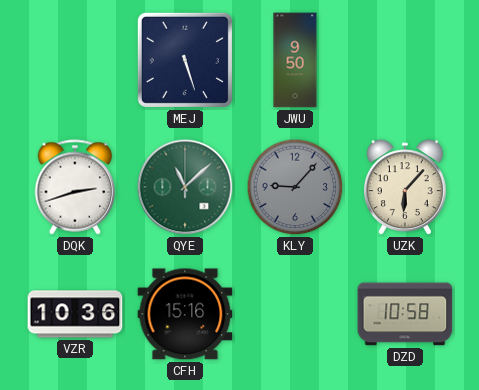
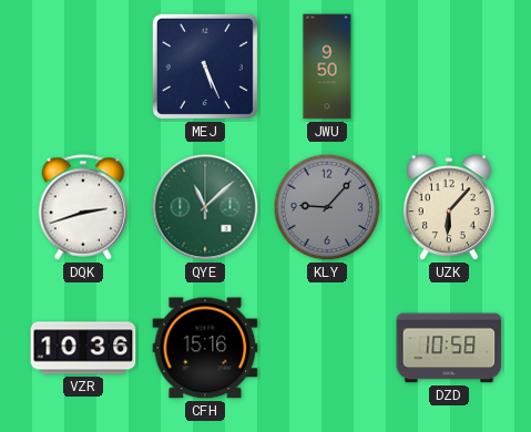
MEJ: 5:27 -> 5:26
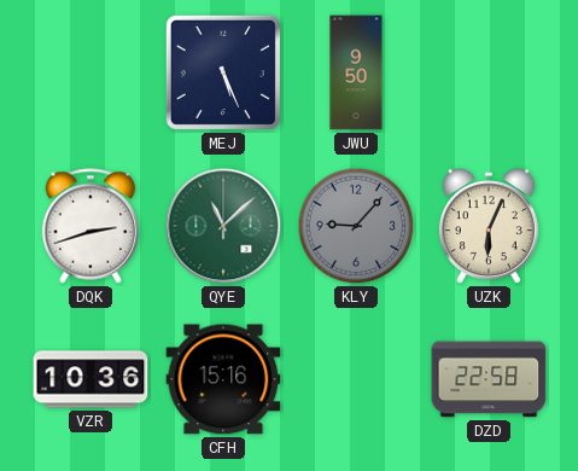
UZK: 6:07 -> 6:04
DZD: 10:58 -> 22:58
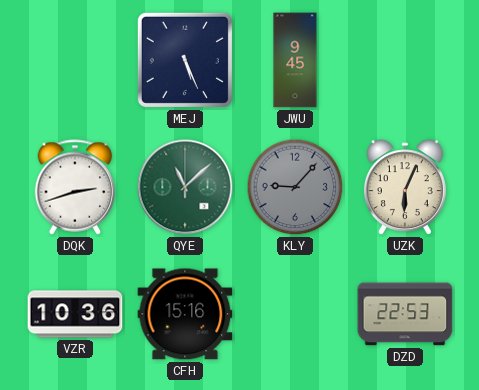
JWU: 9:50 -> 9:45
DZD: 22:58 -> 22:53
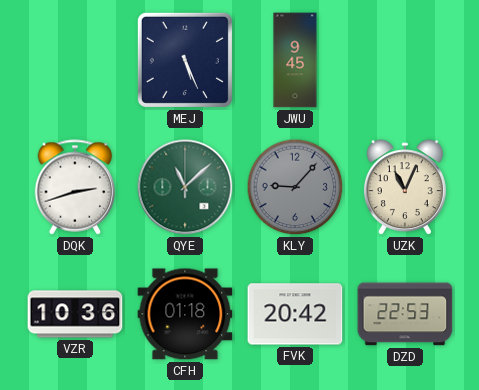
UZK: 6:04 -> 11:04
CFH: 15:16 -> 01:18
FVK: none -> 20:42
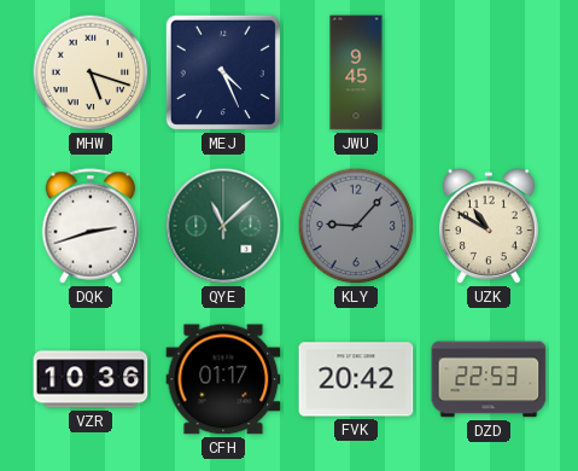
MHW: none -> 5:18
MEJ: 5:26 -> 4:26
UZK: 11:04 -> 10:50
CFH: 01:18 -> 01:17
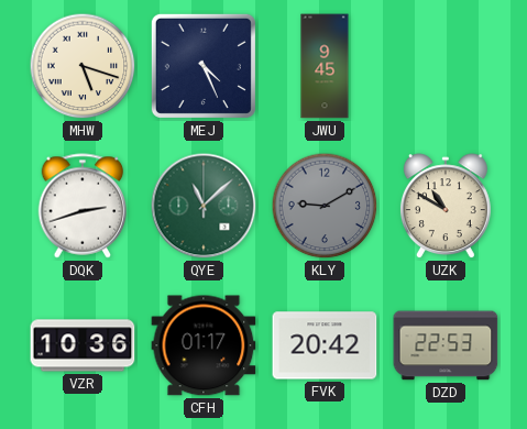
KLY: 9:07 -> 9:10
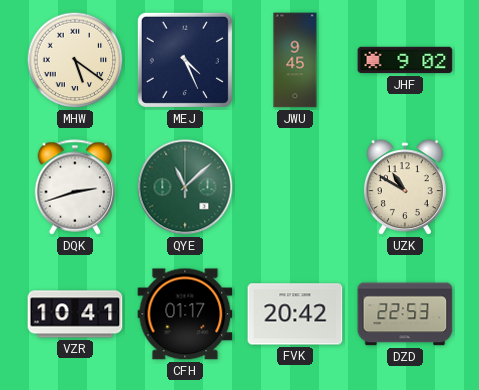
MHW: 5:18 -> 5:21
JHF: none -> 9:02
KLY: 9:10 -> none
VZR: 10:36 -> 10:41
